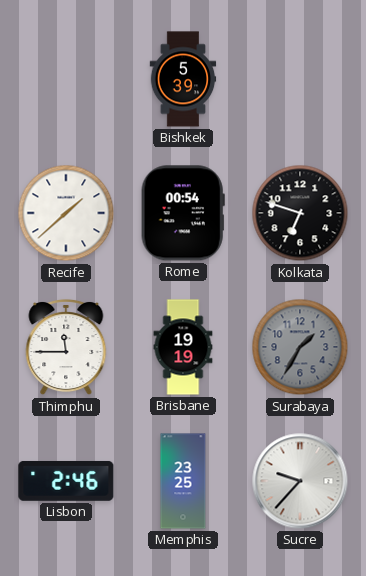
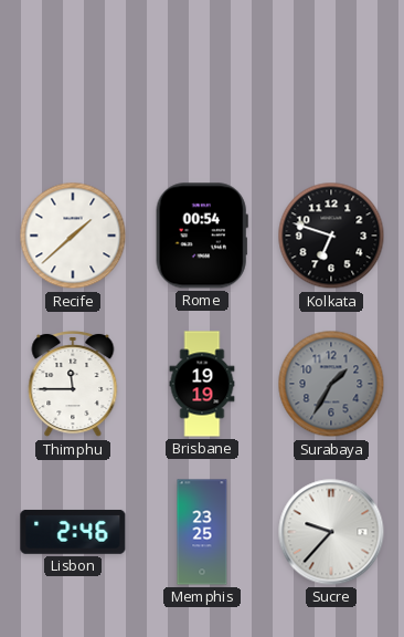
Bishkek: 5:39 -> none
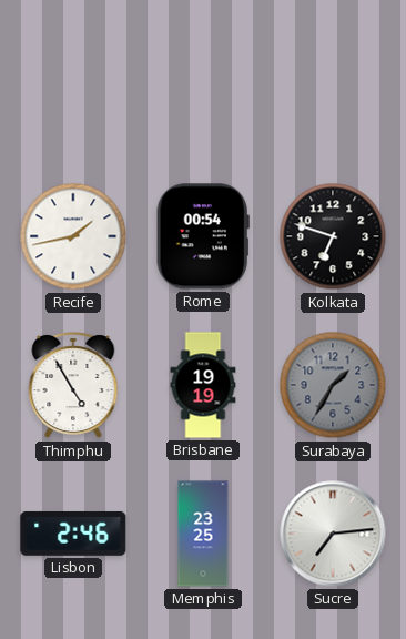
Recife: 1:38 -> 1:43
Thimphu: 11:45 -> 4:55
Sucre: 9:37 -> 7:14
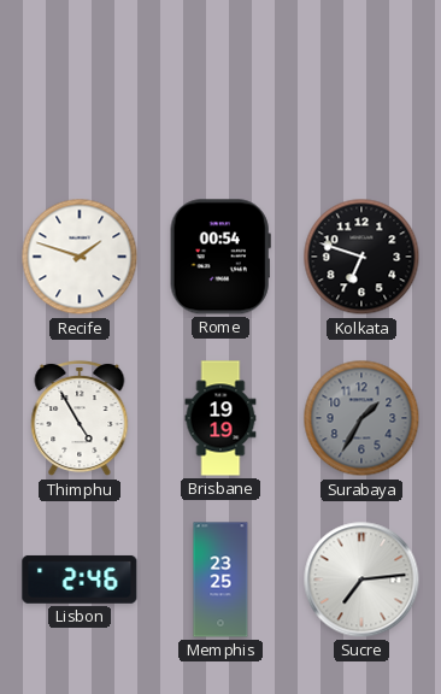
Recife: 1:43 -> 1:48
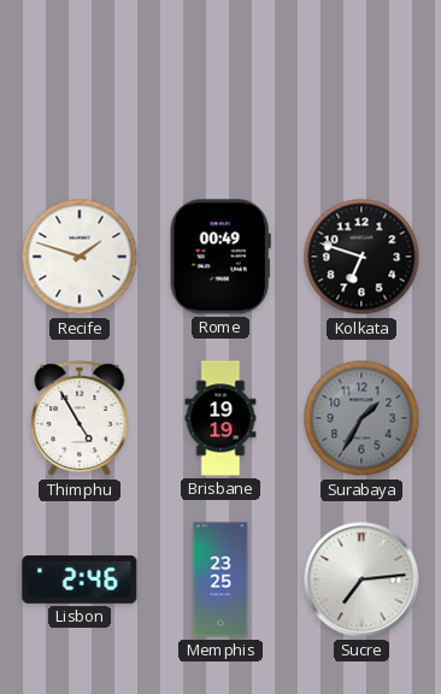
Rome: 00:54 -> 00:49
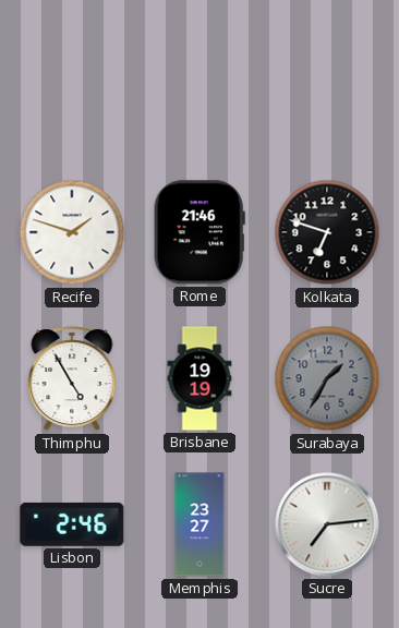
Rome: 00:49 -> 21:46
Memphis: 23:25 -> 23:27
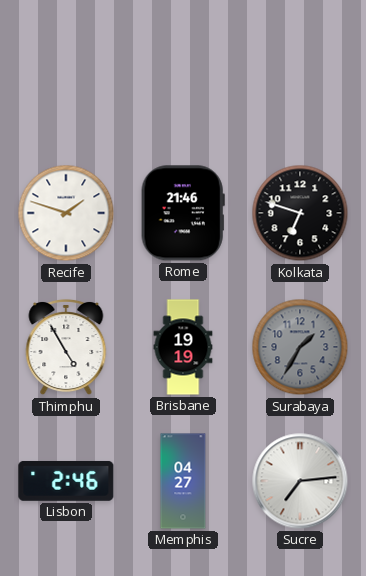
Memphis: 23:27 -> 04:27
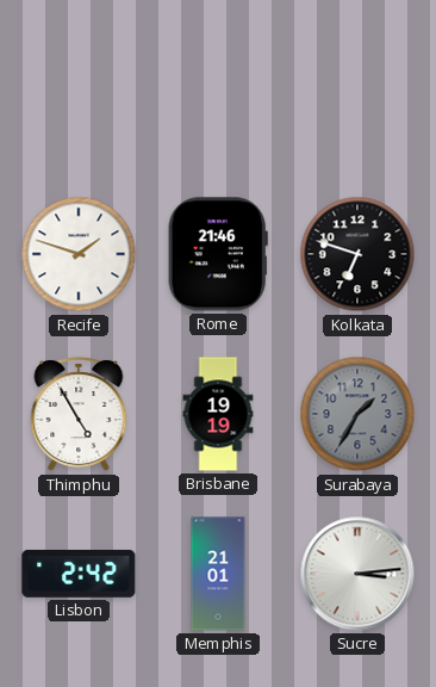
Lisbon: 2:46 -> 2:42
Memphis: 04:27 -> 21:01
Sucre: 7:14 -> 3:14
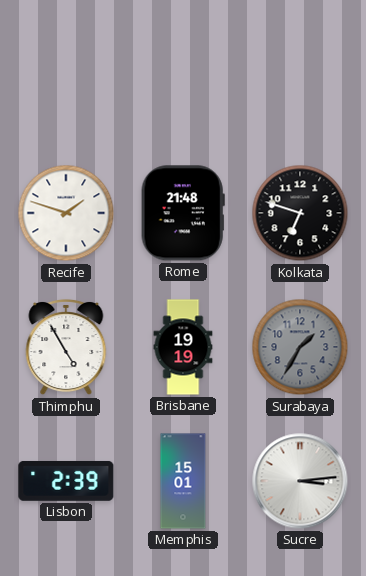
Rome: 21:46 -> 21:48
Lisbon: 2:42 -> 2:39
Memphis: 21:01 -> 15:01
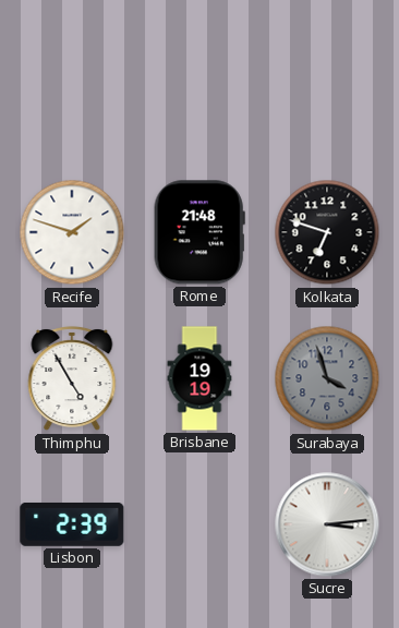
Surabaya: 1:35 -> 3:57
Memphis: 15:01 -> none
